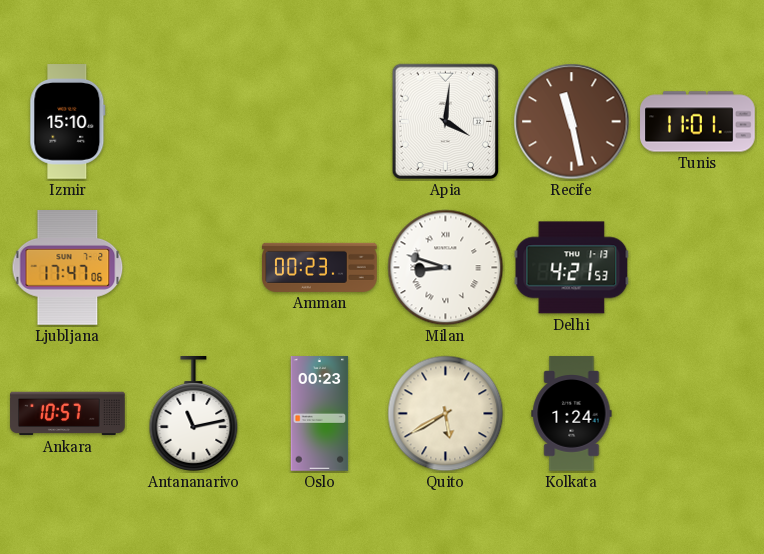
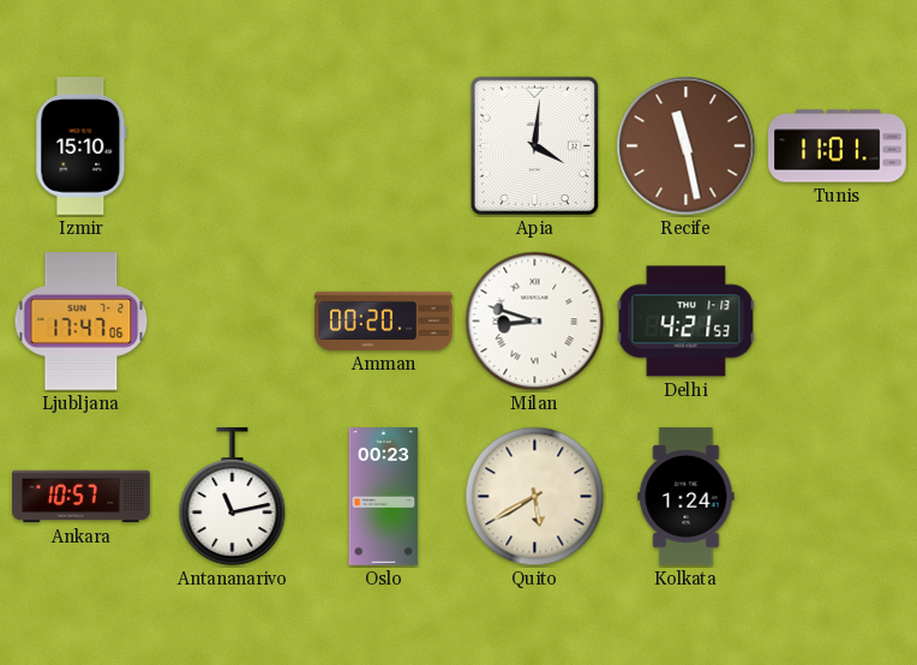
Amman: 00:23 -> 00:20
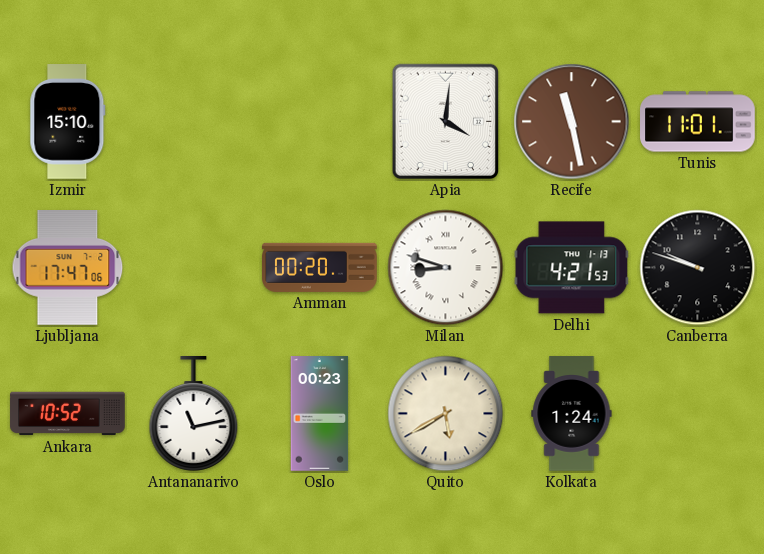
Canberra: none -> 9:48
Ankara: 10:57 -> 10:52
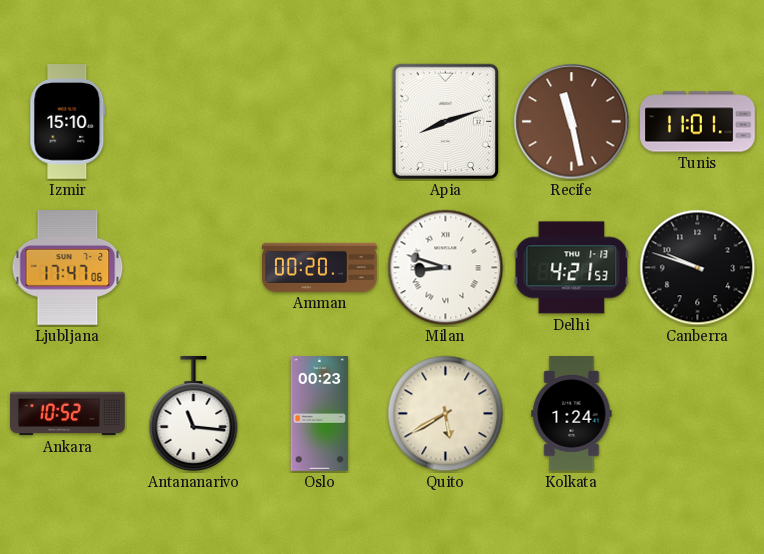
Apia: 4:01 -> 8:12
Antananarivo: 11:13 -> 11:16
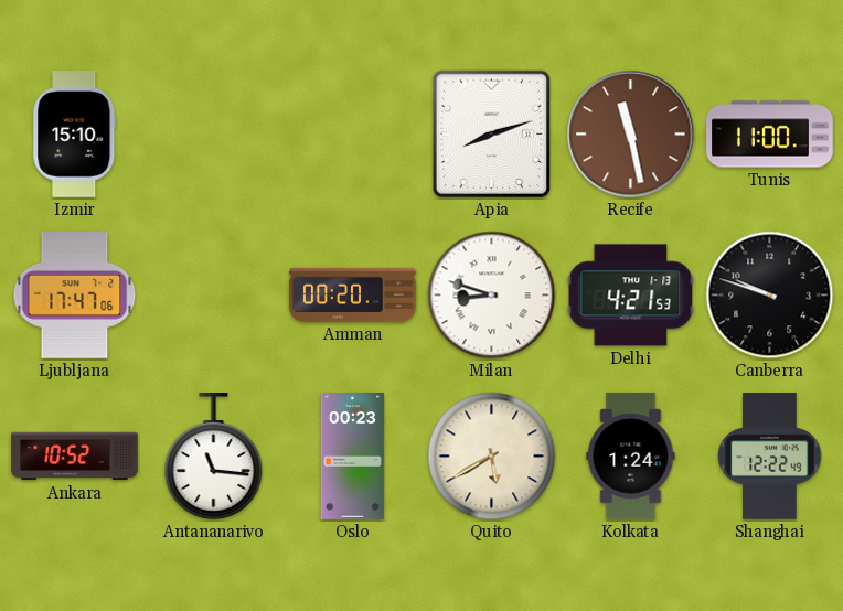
Tunis: 11:01 -> 11:00
Shanghai: none -> 12:22
